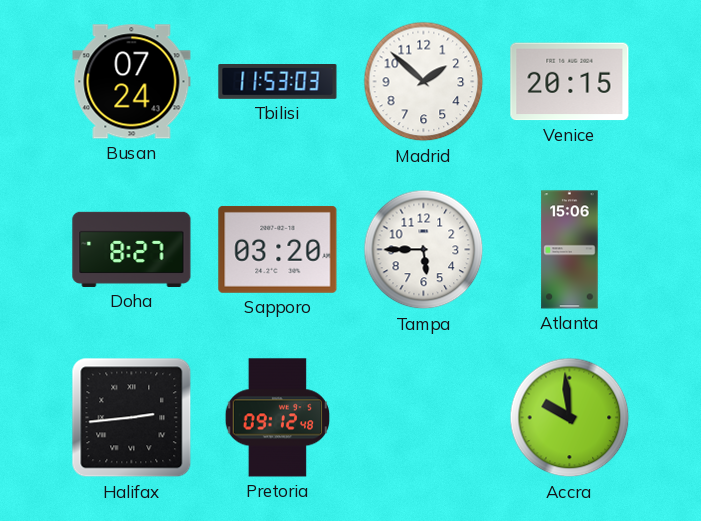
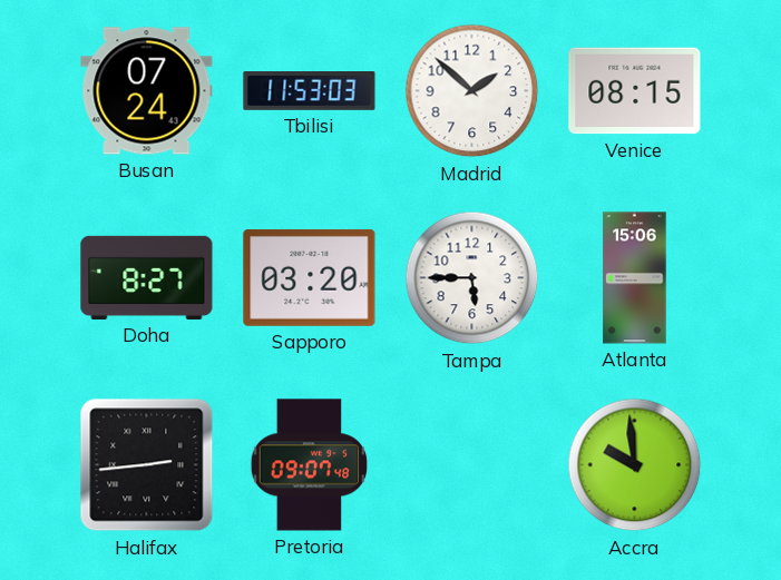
Venice: 20:15 -> 08:15
Pretoria: 09:12 -> 09:07
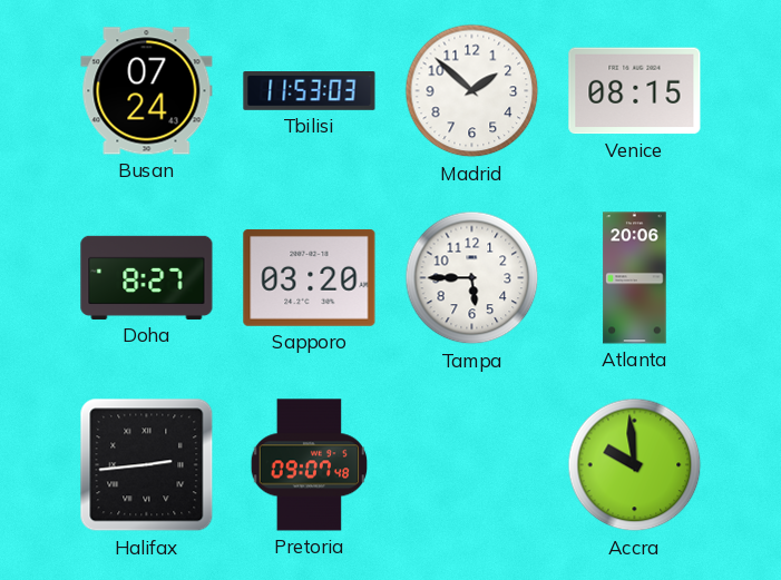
Atlanta: 15:06 -> 20:06
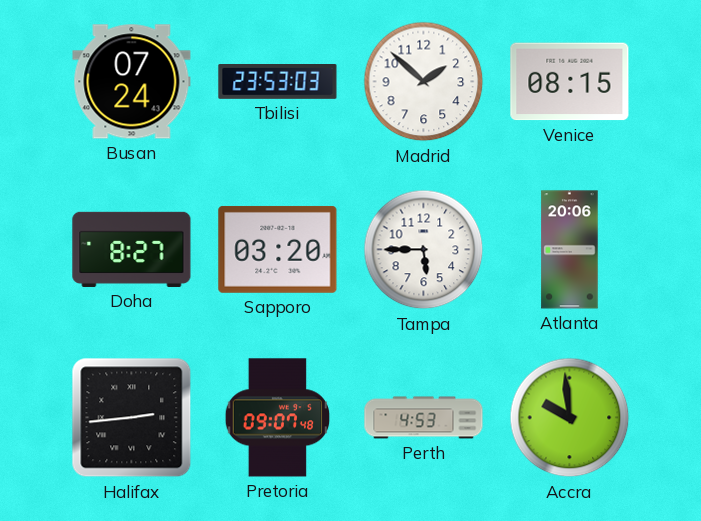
Tbilisi: 11:53 -> 23:53
Perth: none -> 4:53
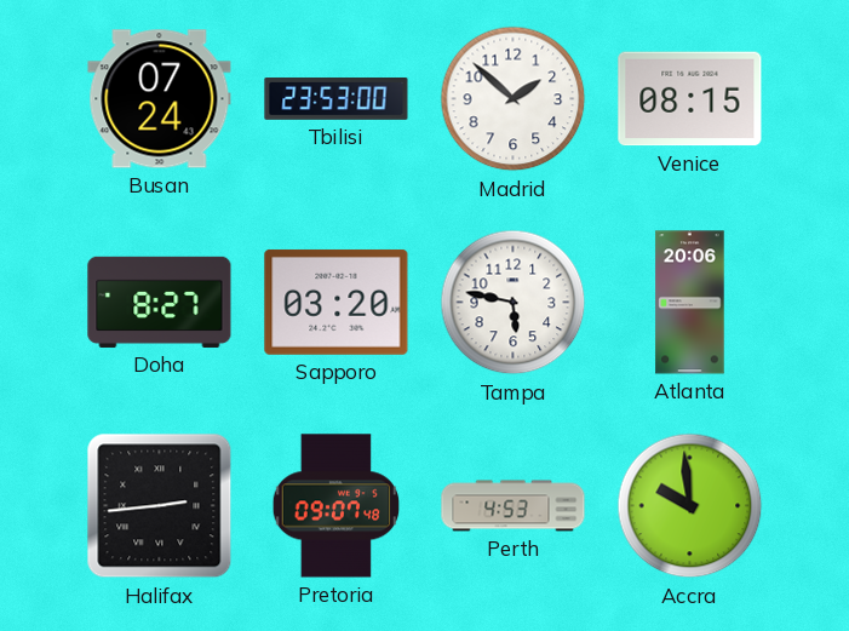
Tbilisi: 23:53:03 -> 23:53:00
Tampa: 5:45 -> 5:47
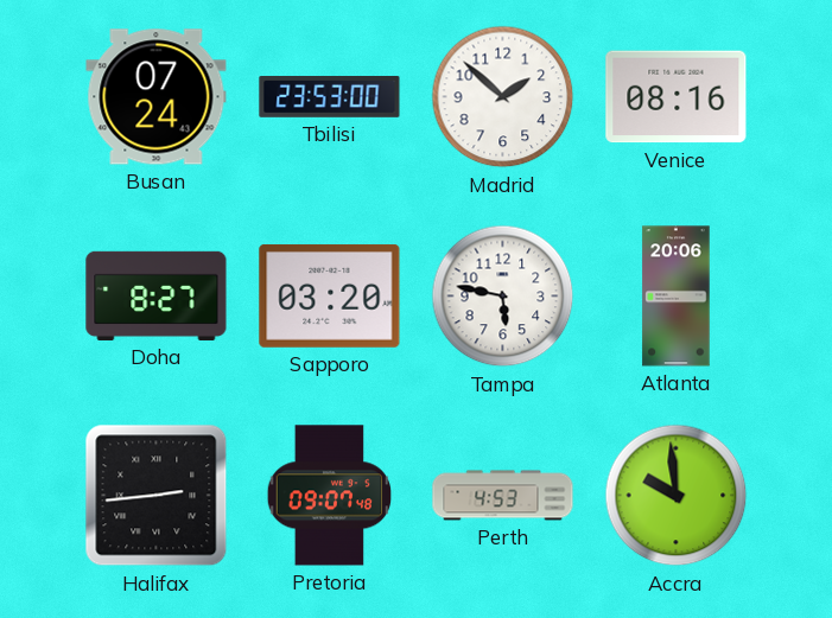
Venice: 08:15 -> 08:16
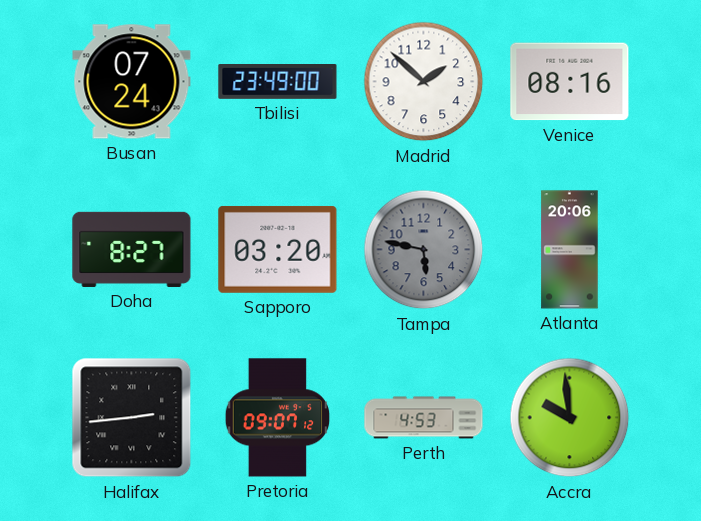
Tbilisi: 23:53 -> 23:49
Tampa dial: white -> grey
Pretoria: 09:07:48 -> 09:07:12
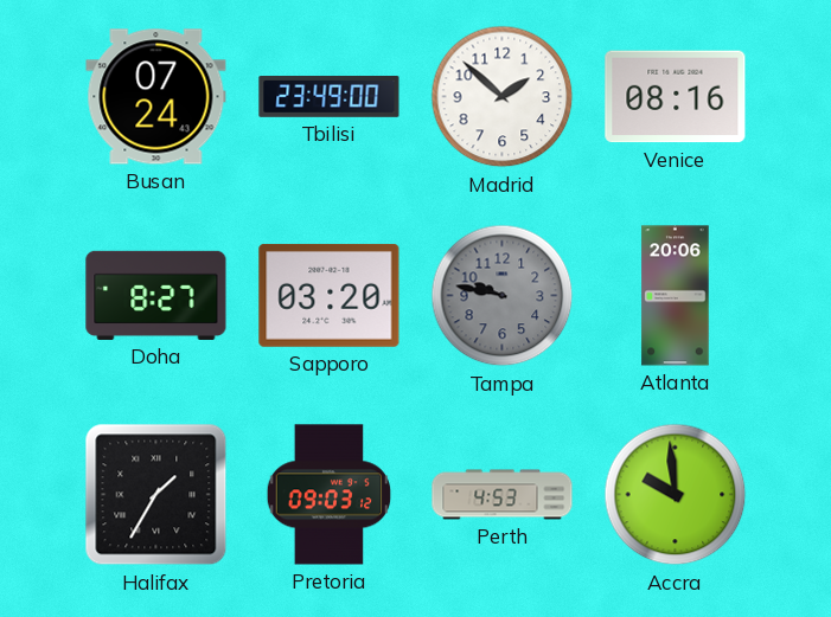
Tampa: 5:47 -> 9:47
Halifax: 2:44 -> 1:35
Pretoria: 09:07 -> 09:03
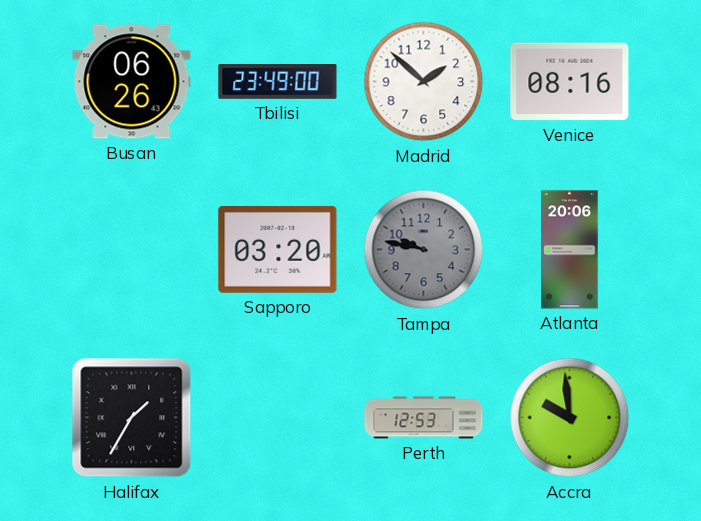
Busan: 07:24 -> 06:26
Doha: 8:27 -> none
Pretoria: 09:03 -> none
Perth: 4:53 -> 12:53
